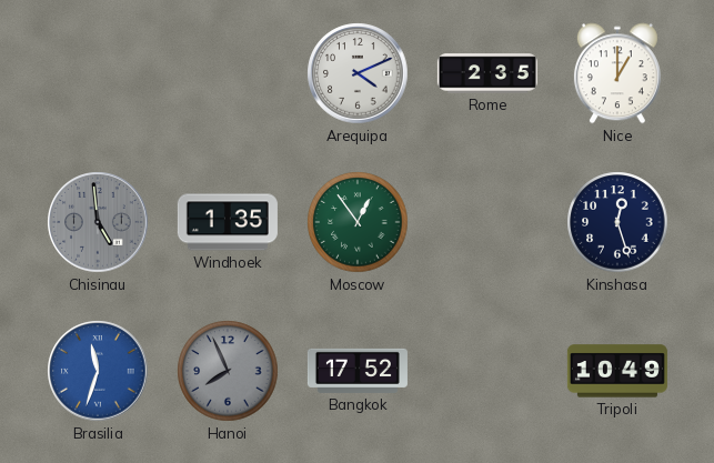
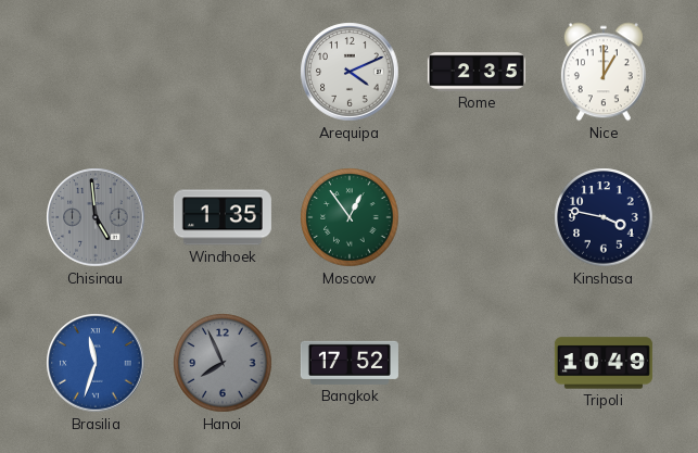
Kinshasa: 12:27 -> 3:47
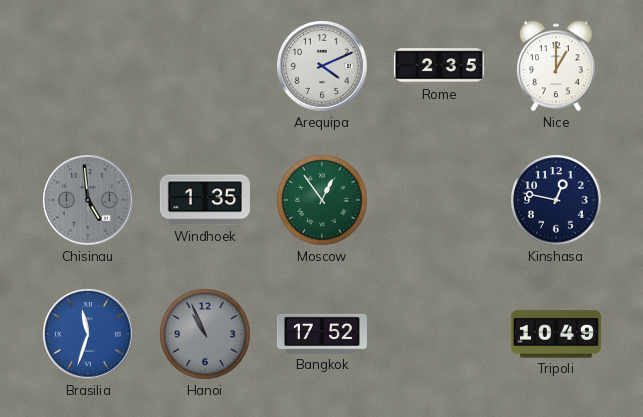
Kinshasa: 3:47 -> 12:47
Hanoi: 7:56 -> 10:56
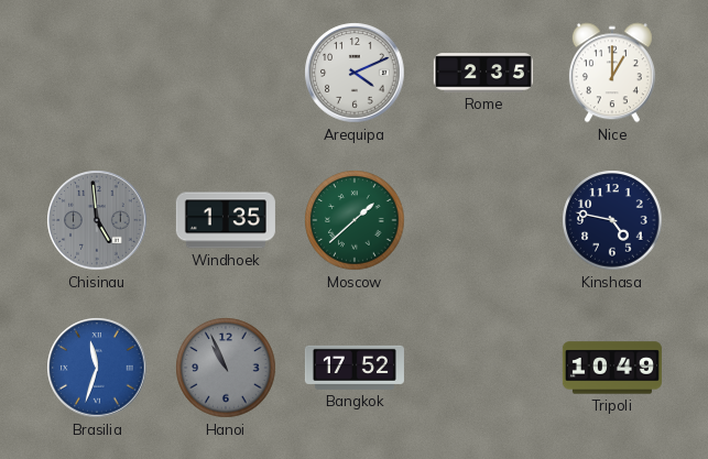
Moscow: 12:54 -> 1:38
Kinshasa: 12:47 -> 4:47
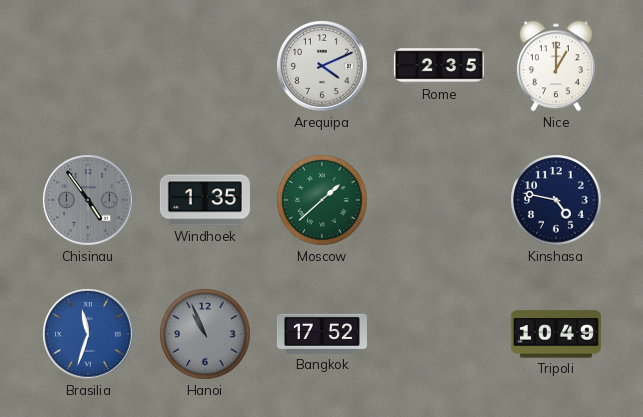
Chisinau: 4:59 -> 4:54
